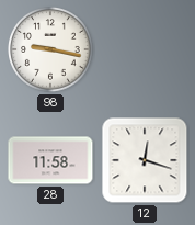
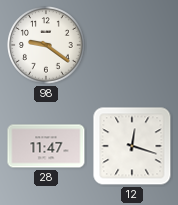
98: 9:17 -> 9:21
28: 11:58 -> 11:47
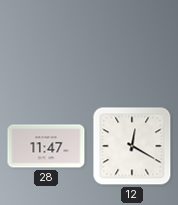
98: 9:21 -> none
12: 12:18 -> 12:20
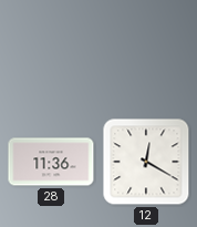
28: 11:47 -> 11:36
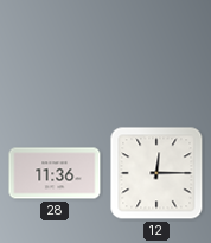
12: 12:20 -> 12:15
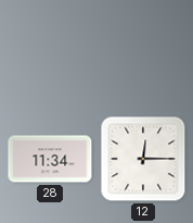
28: 11:36 -> 11:34
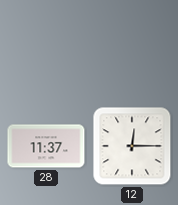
28: 11:34 -> 11:37
